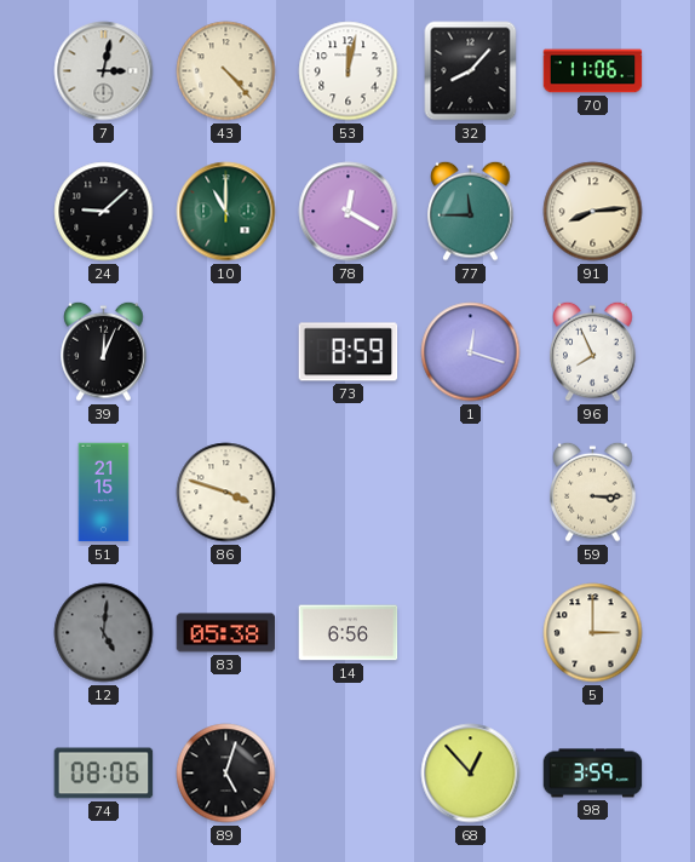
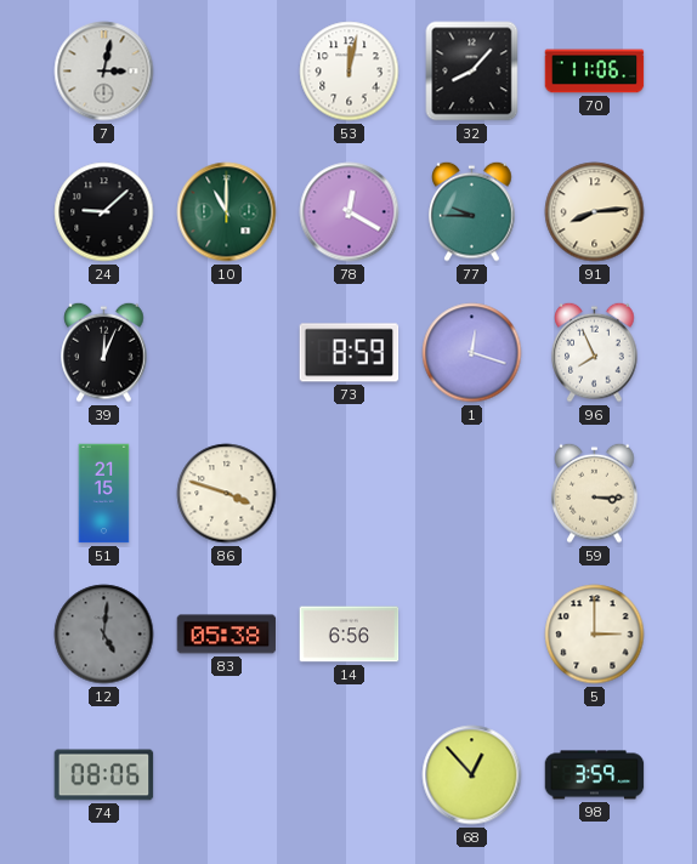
43: 4:23 -> none
77: 11:45 -> 9:45
89: 5:03 -> none
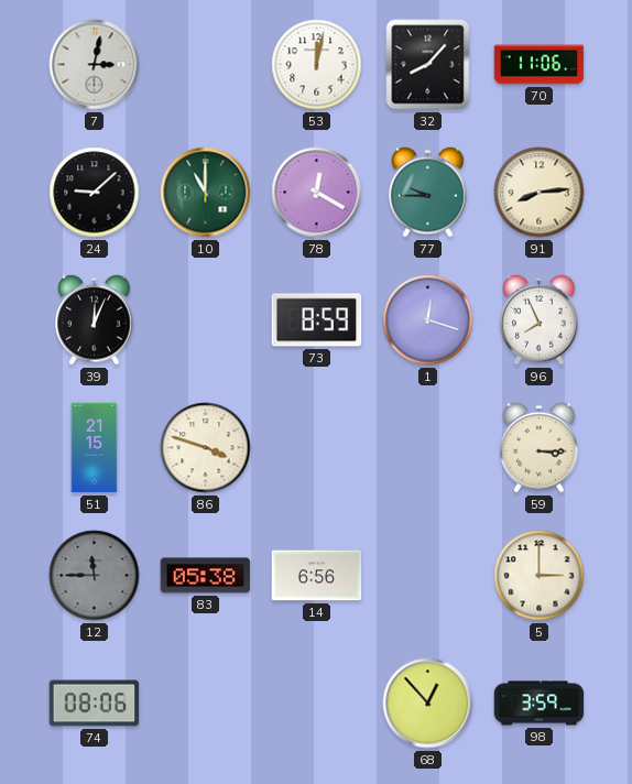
12: 5:01 -> 11:45
